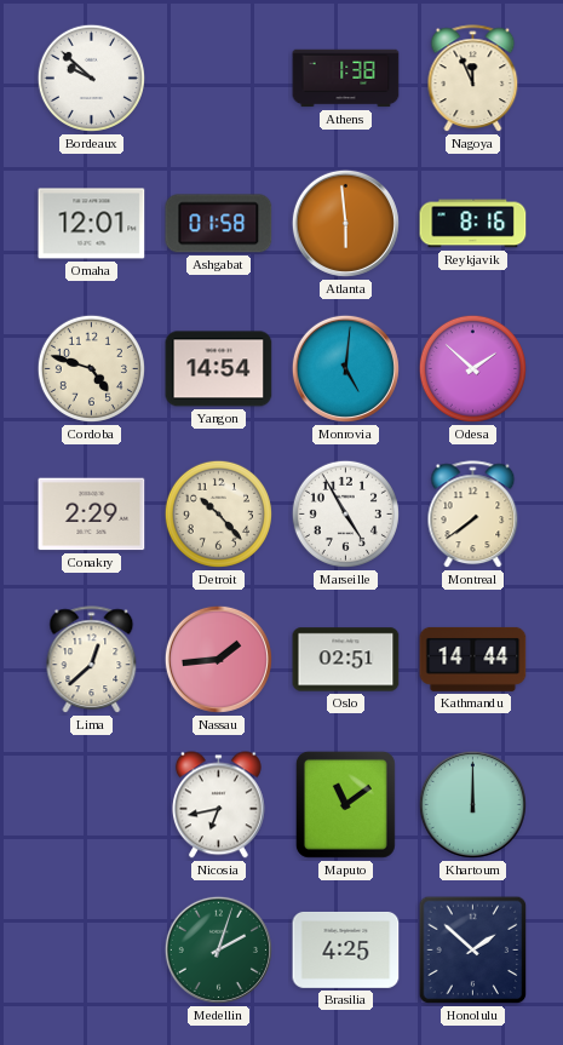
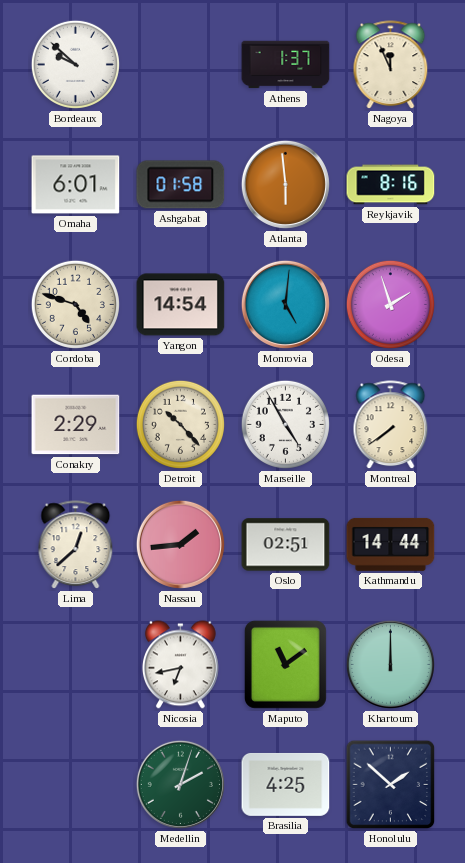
Athens: 1:38 -> 1:37
Omaha: 12:01 -> 6:01
Odesa: 1:52 -> 1:57
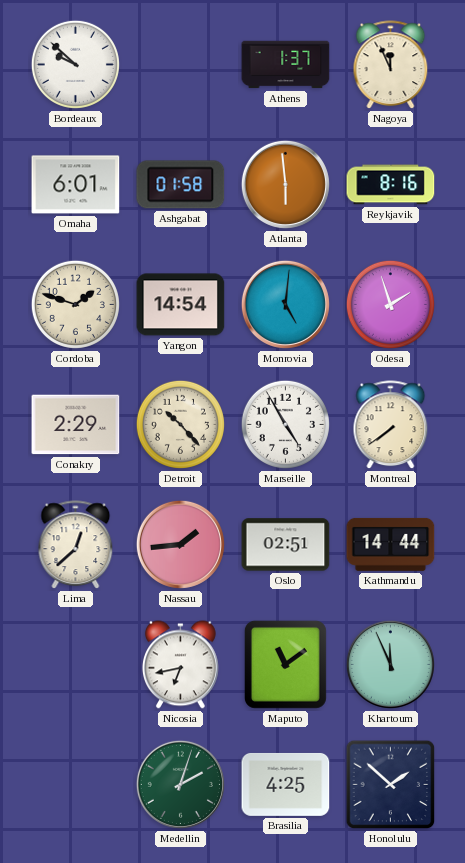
Cordoba: 4:48 -> 1:48
Khartoum: 12:00 -> 11:56
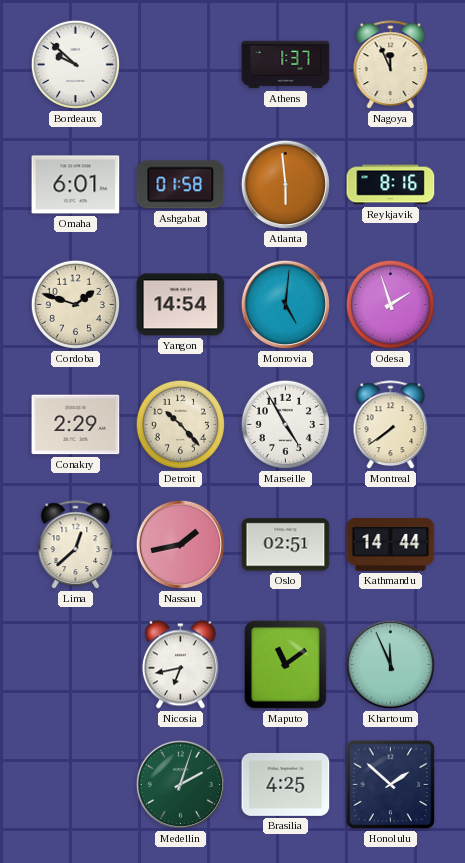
Nassau: 1:44 -> 1:43
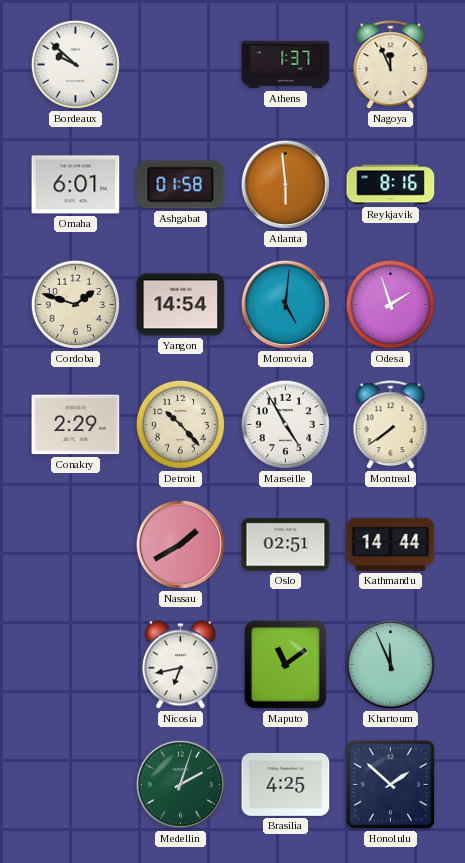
Lima: 12:38 -> none
Nassau: 1:43 -> 1:40
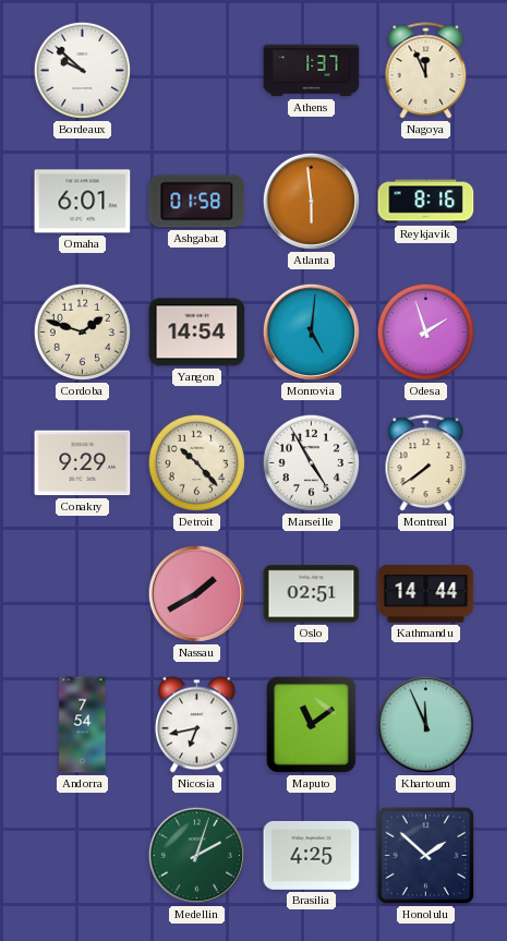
Conakry: 2:29 -> 9:29
Andorra: none -> 7:54
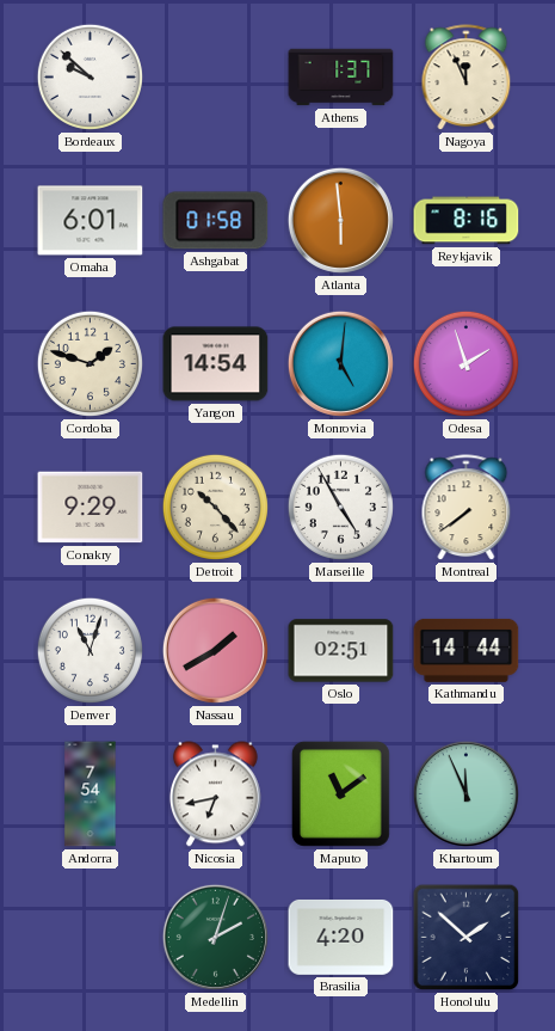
Denver: none -> 11:03
Brasilia: 4:25 -> 4:20
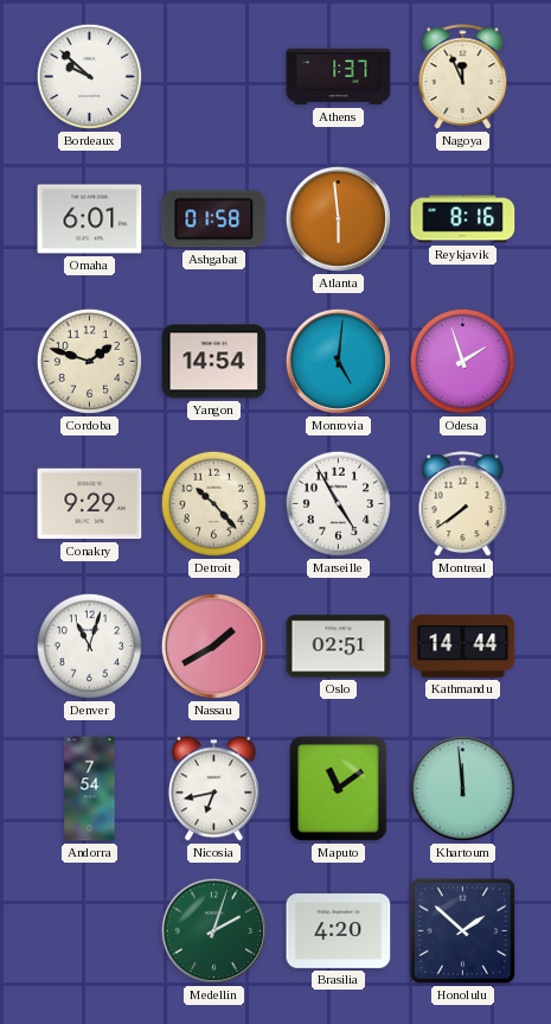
Khartoum: 11:56 -> 11:59
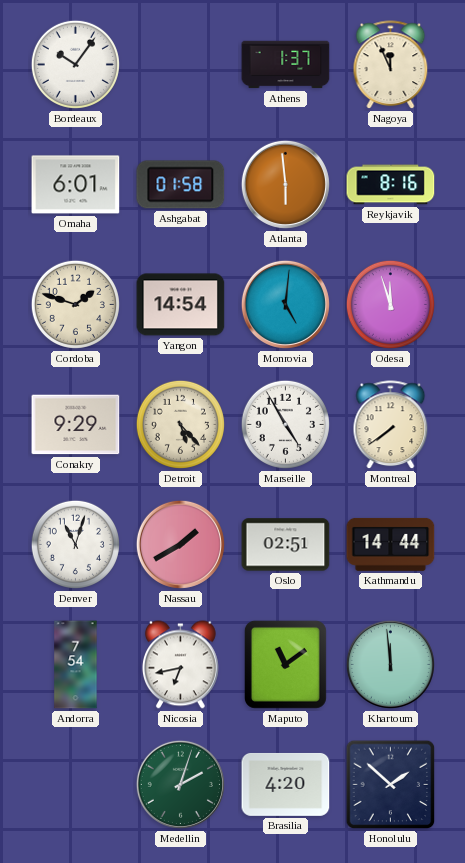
Bordeaux: 9:52 -> 10:06
Odesa: 1:57 -> 11:57
Detroit: 10:23 -> 5:23
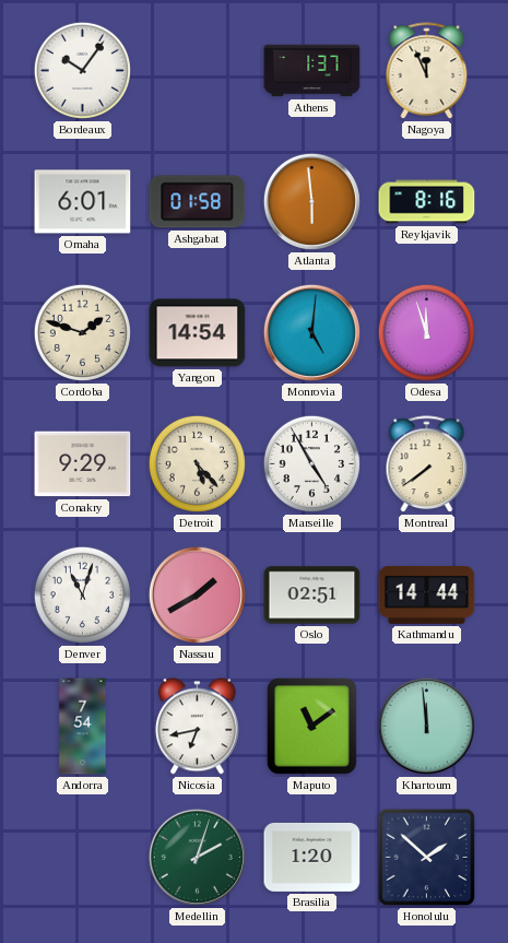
Brasilia: 4:20 -> 1:20
